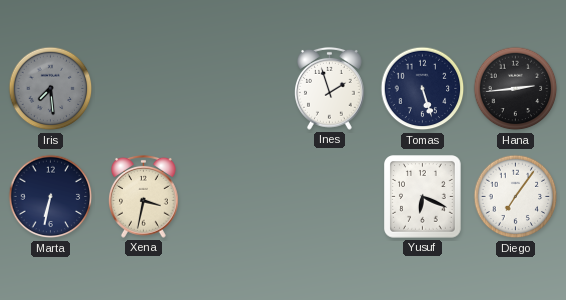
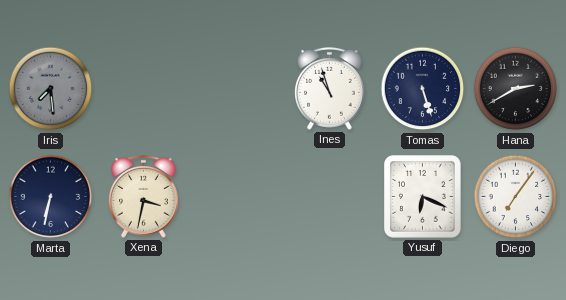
Ines: 1:57 -> 10:57
Hana: 2:44 -> 2:40
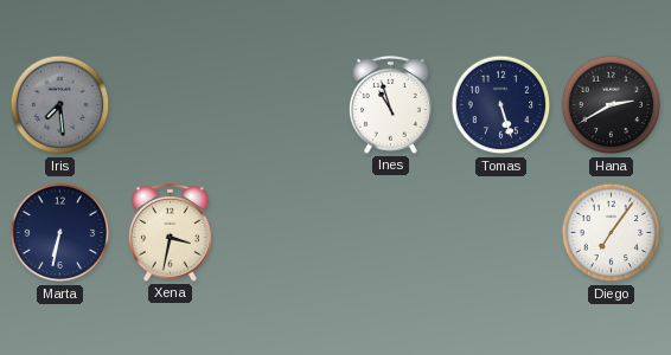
Yusuf: 6:19 -> none
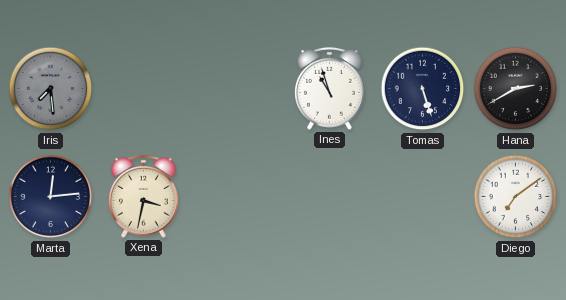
Marta: 6:32 -> 12:14
Diego: 7:06 -> 7:09
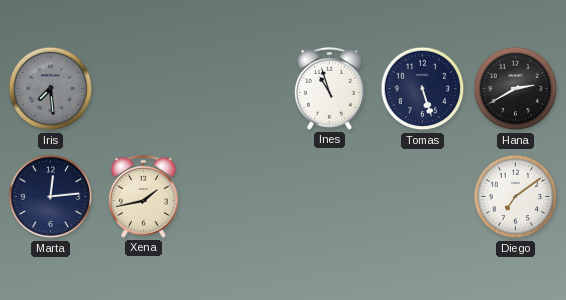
Xena: 3:32 -> 1:43
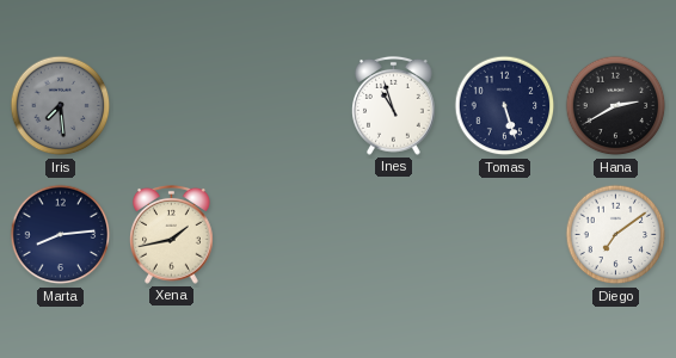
Marta: 12:14 -> 8:14
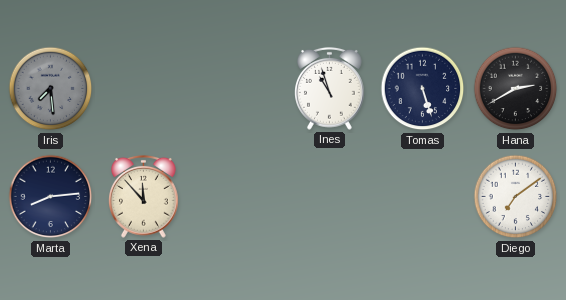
Xena: 1:43 -> 11:53
